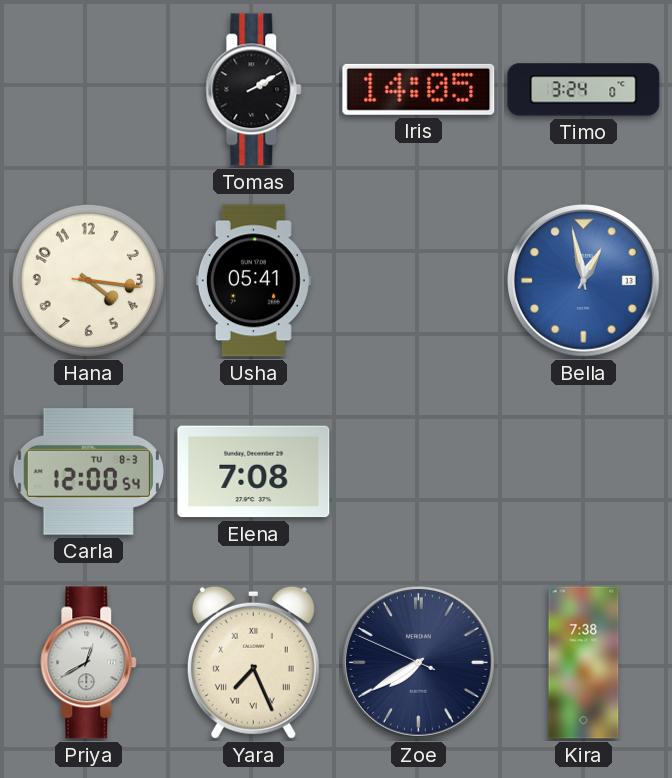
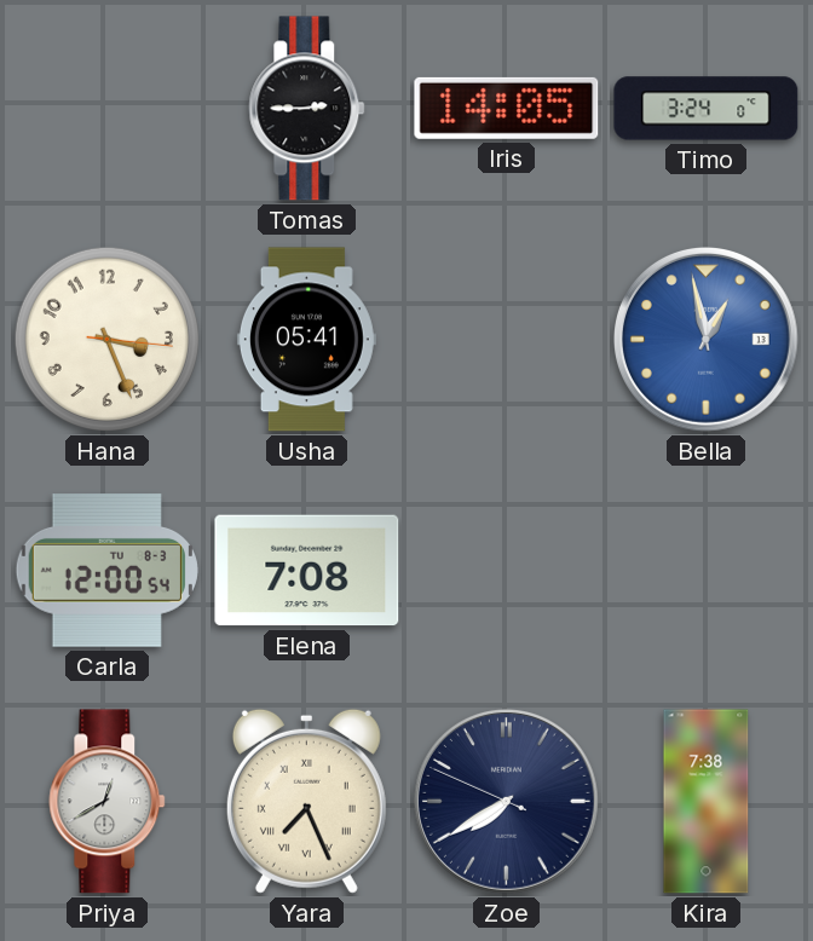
Tomas: 2:10 -> 2:45
Hana: 4:16 -> 3:26
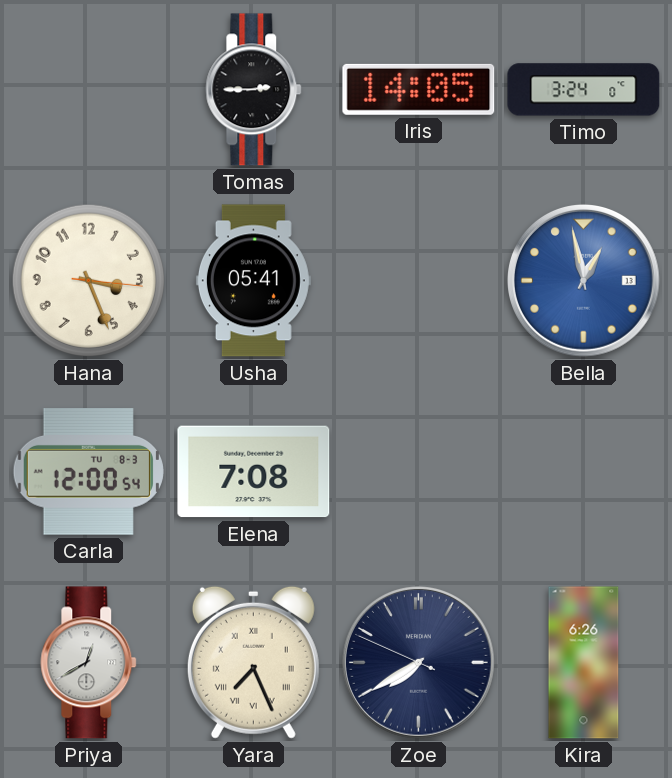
Kira: 7:38 -> 6:26
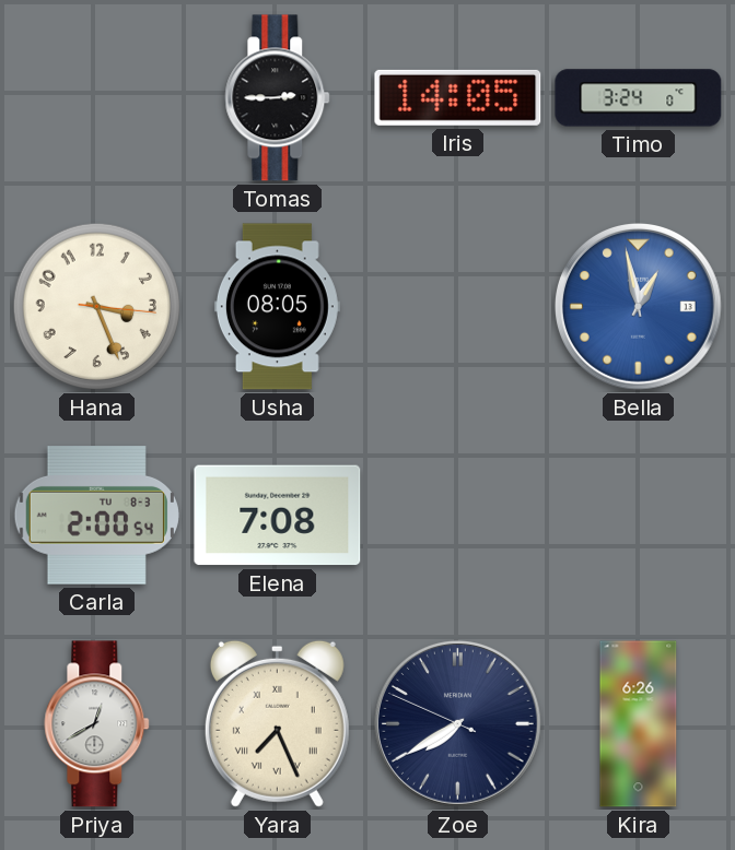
Usha: 05:41 -> 08:05
Carla: 12:00 -> 2:00
